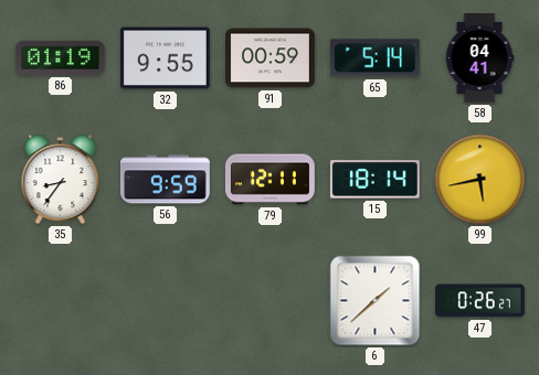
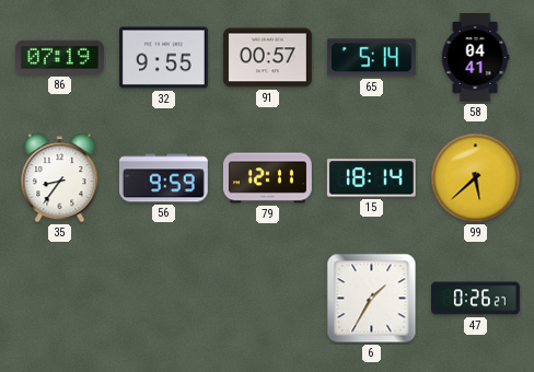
86: 01:19 -> 07:19
91: 00:59 -> 00:57
99: 5:43 -> 5:38
6: 1:38 -> 1:35
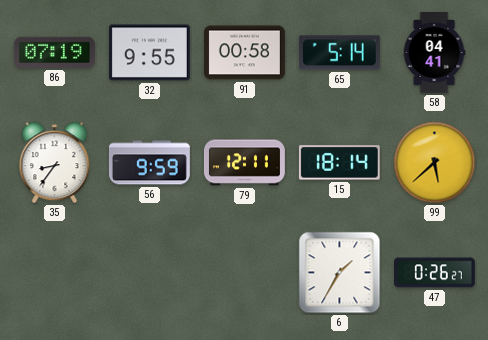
91: 00:57 -> 00:58
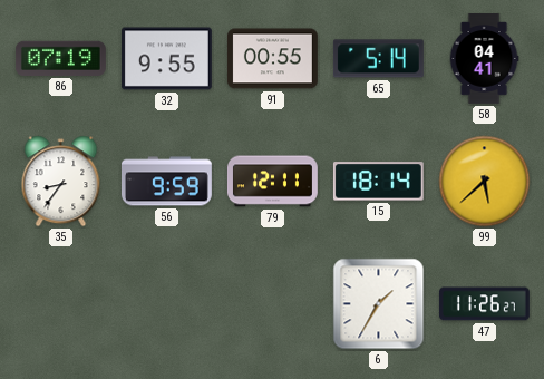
91: 00:58 -> 00:55
47: 0:26 -> 11:26
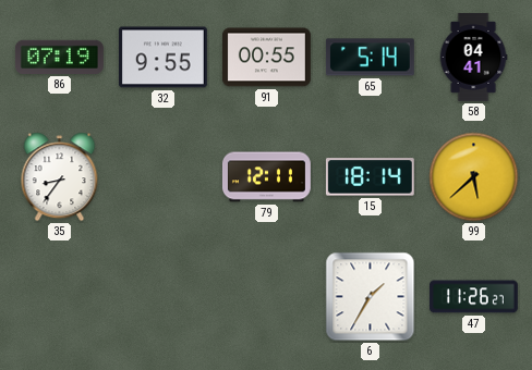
56: 9:59 -> none
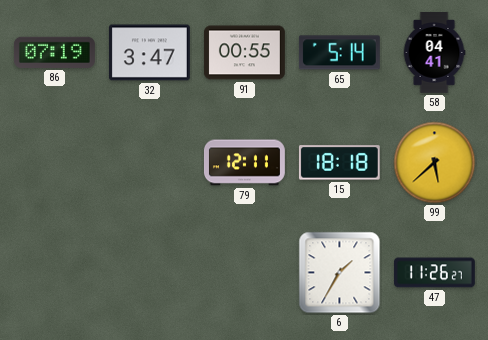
32: 9:55 -> 3:47
35: 8:36 -> none
15: 18:14 -> 18:18
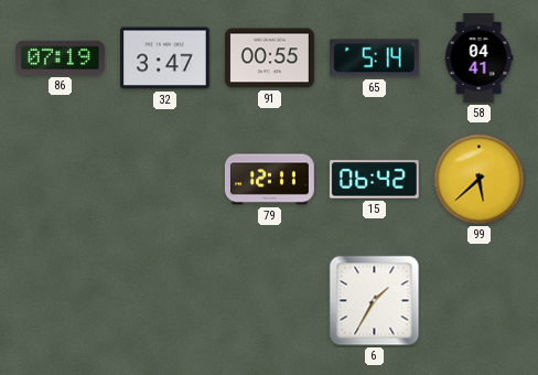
15: 18:18 -> 06:42
47: 11:26 -> none
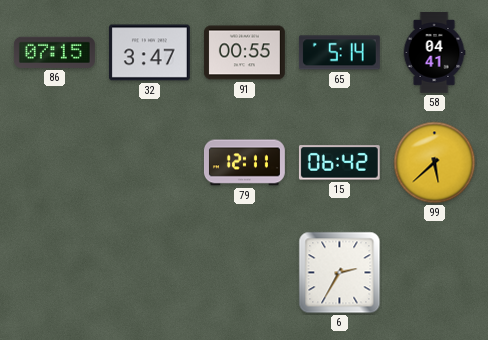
86: 07:19 -> 07:15
6: 1:35 -> 2:35
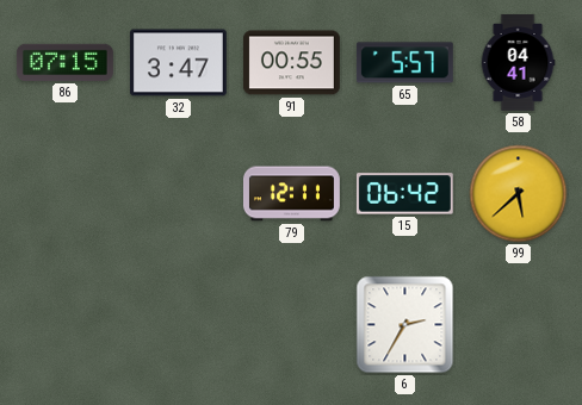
65: 5:14 -> 5:57
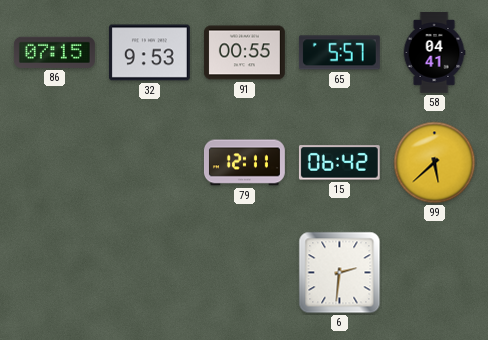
32: 3:47 -> 9:53
6: 2:35 -> 2:31
